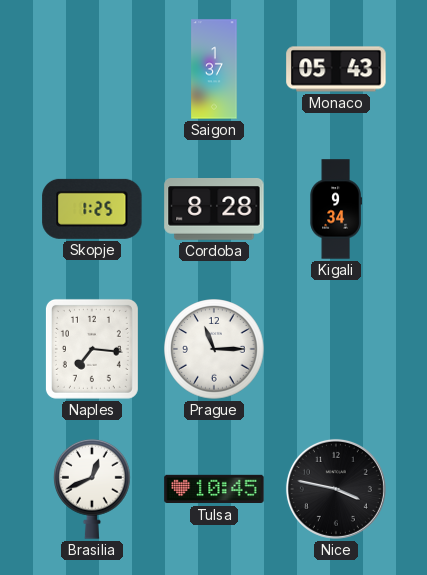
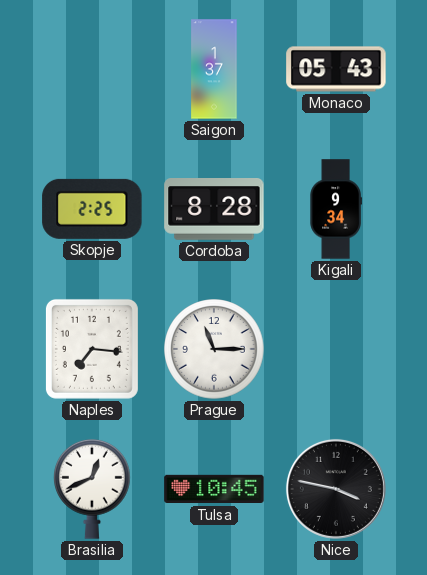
Skopje: 1:25 -> 2:25
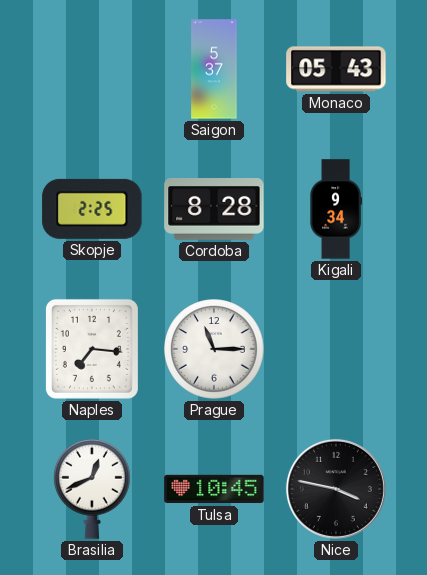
Saigon: 1:37 -> 5:37
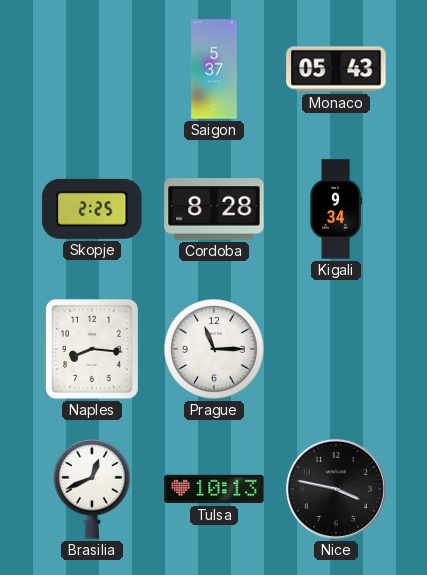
Naples: 7:16 -> 8:16
Tulsa: 10:45 -> 10:13
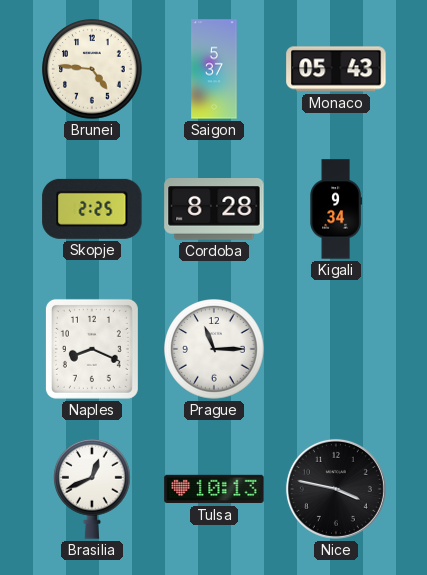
Brunei: none -> 4:46
Naples: 8:16 -> 8:19
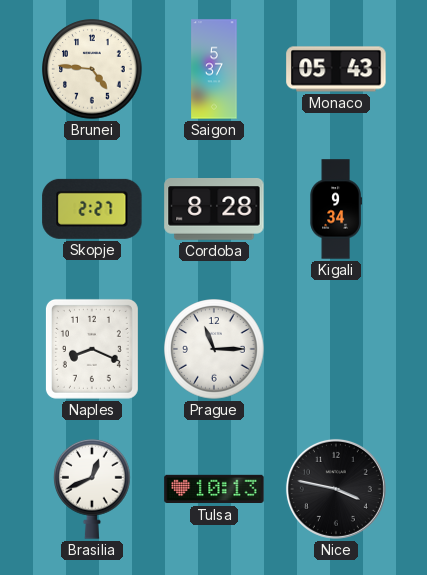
Skopje: 2:25 -> 2:27
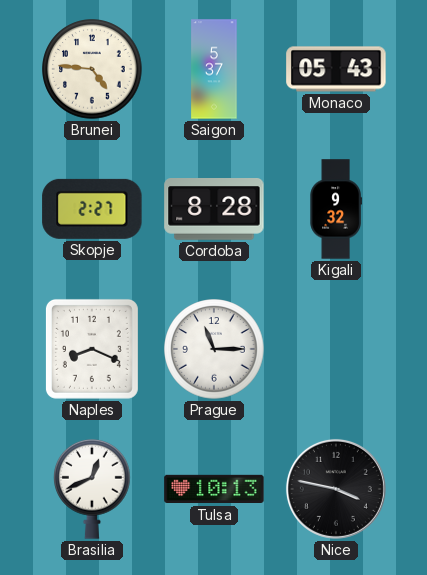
Kigali: 9:34 -> 9:32
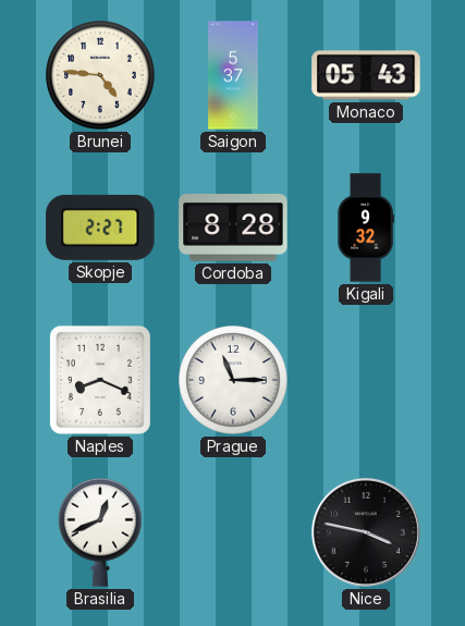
Tulsa: 10:13 -> none
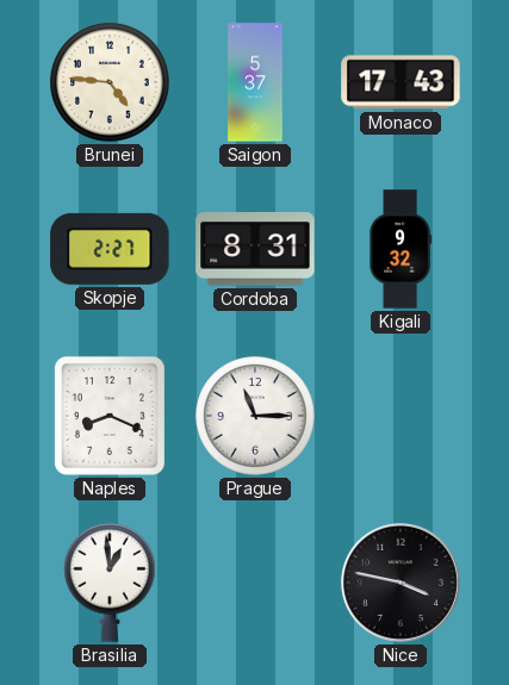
Monaco: 05:43 -> 17:43
Cordoba: 8:28 -> 8:31
Brasilia: 12:41 -> 12:59
